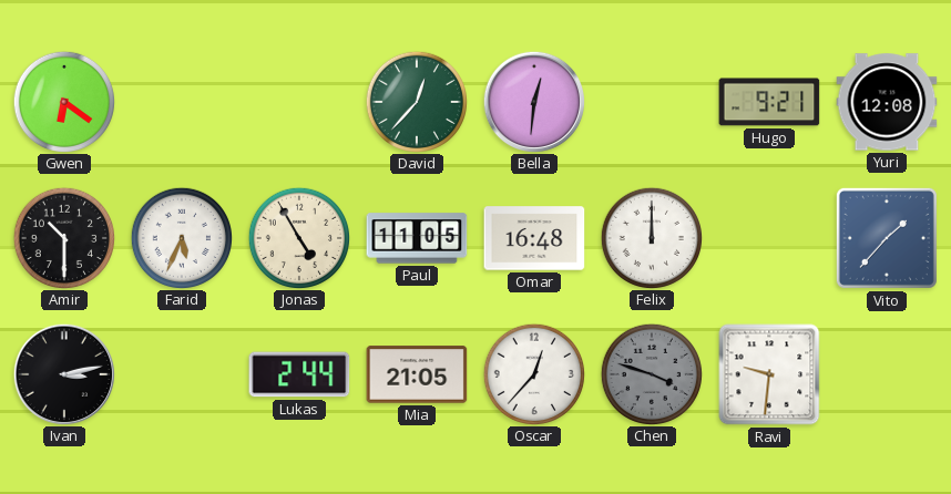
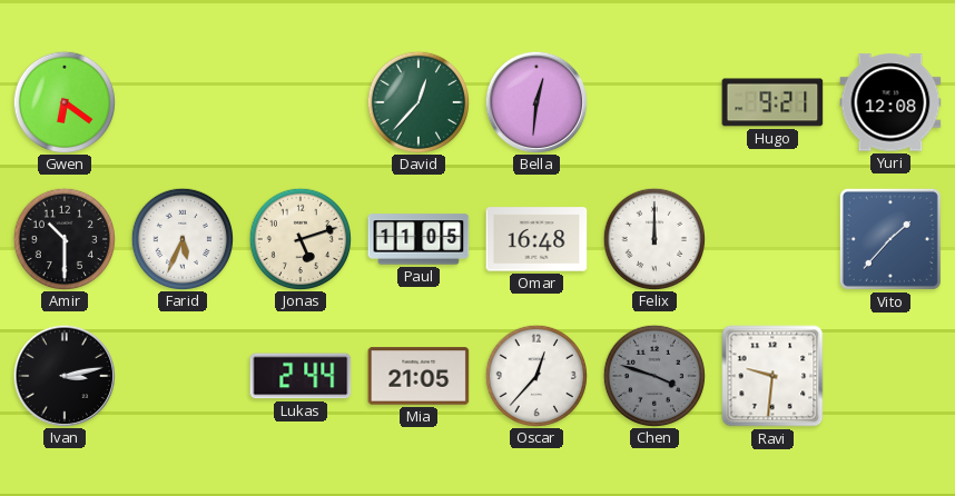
Jonas: 4:55 -> 5:12
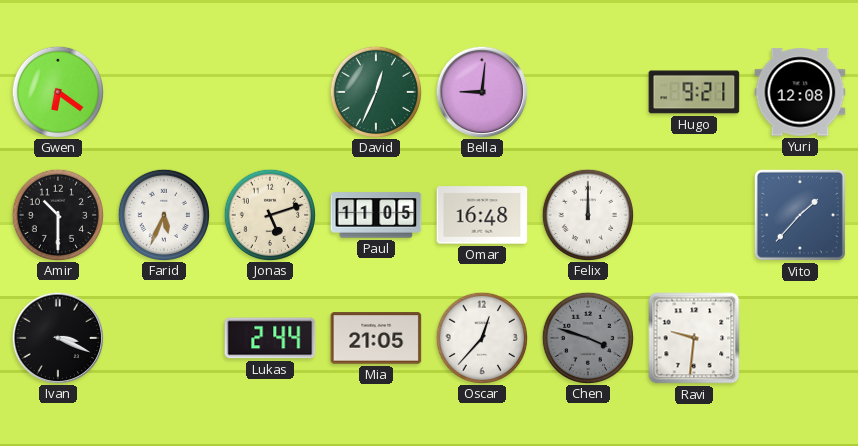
David: 12:37 -> 12:34
Bella: 12:31 -> 9:01
Ivan: 3:13 -> 3:19
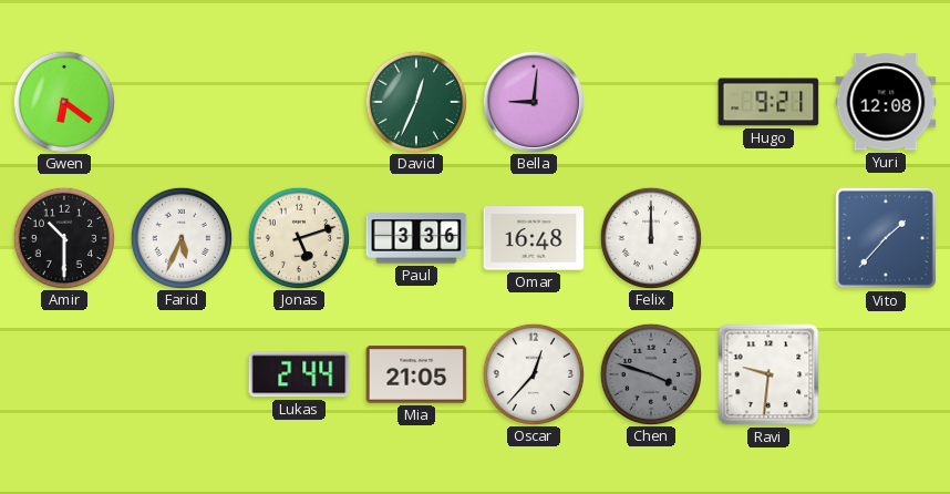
Paul: 11:05 -> 3:36
Ivan: 3:19 -> none
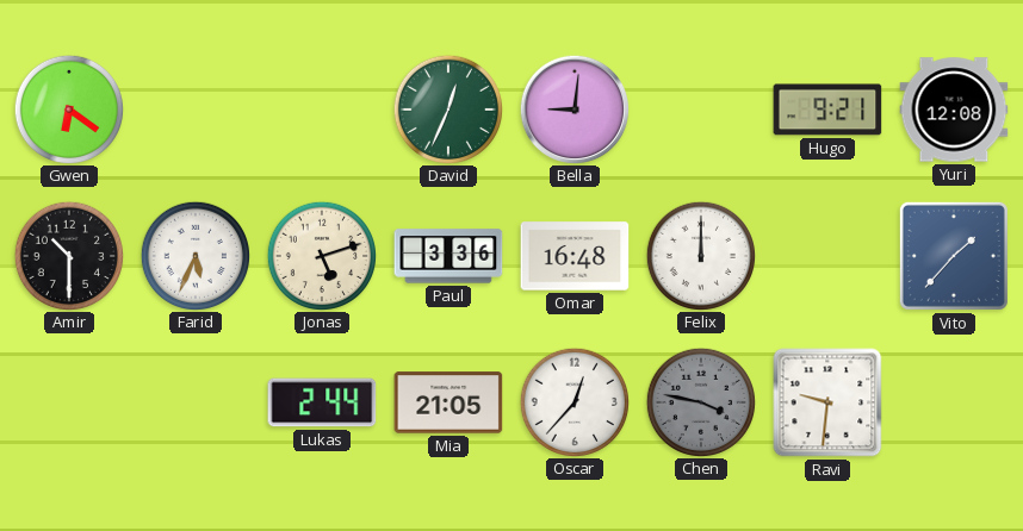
Chen: 3:48 -> 3:47
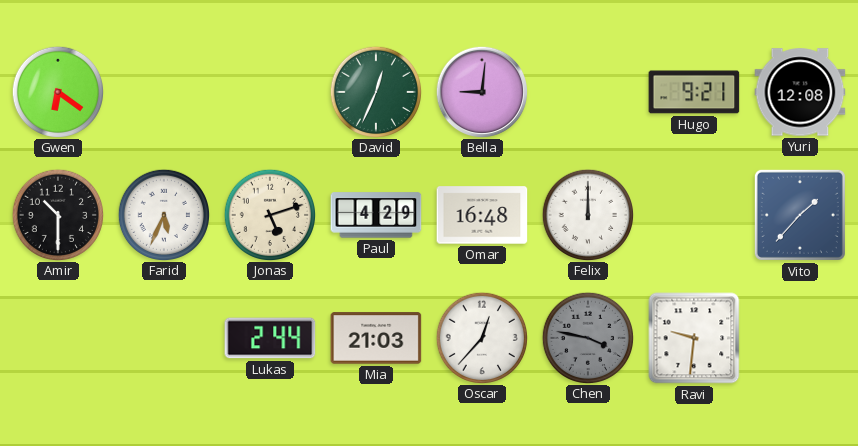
Paul: 3:36 -> 4:29
Mia: 21:05 -> 21:03
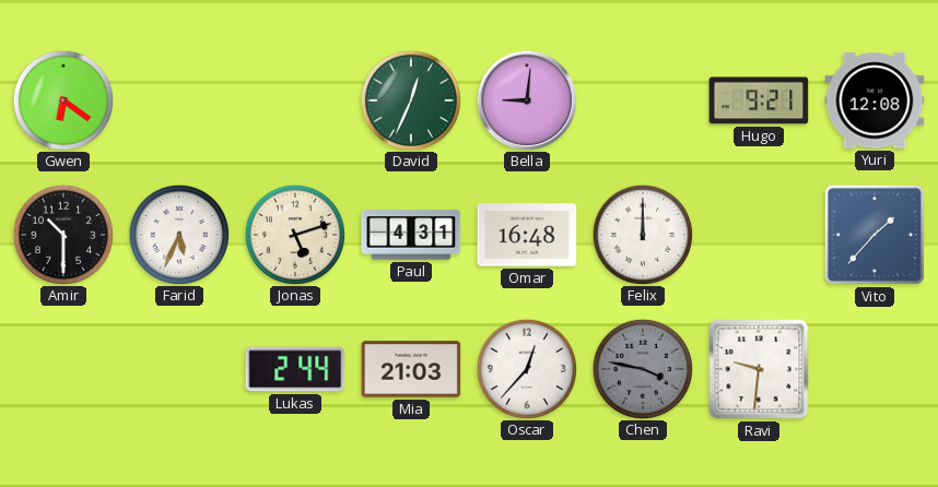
Paul: 4:29 -> 4:31
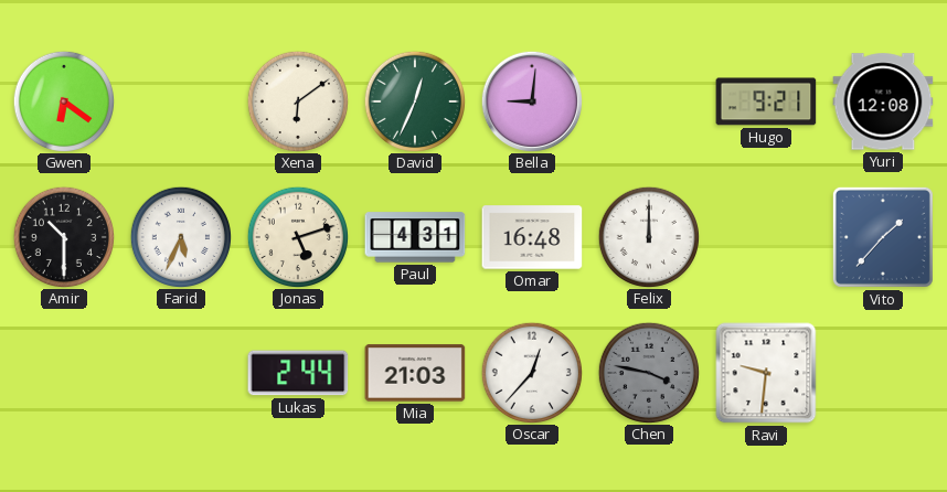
Xena: none -> 6:09
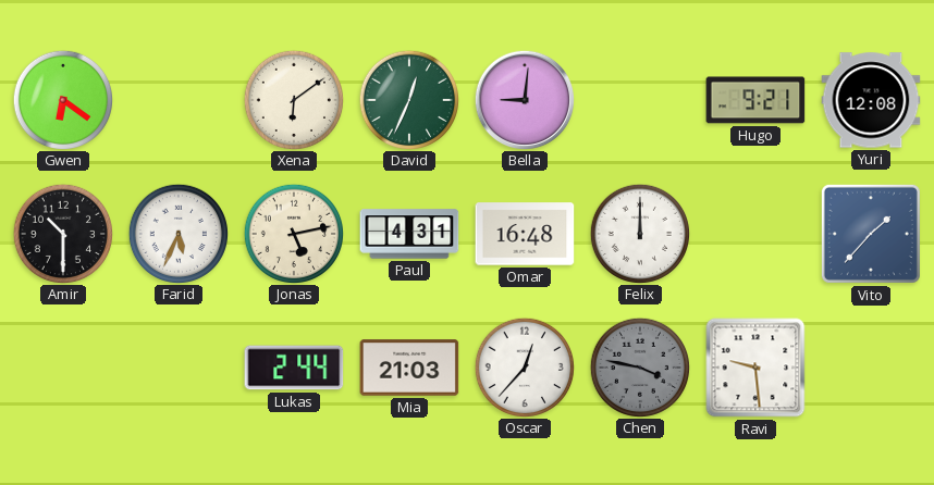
Jonas: 5:12 -> 5:13
Ravi: 9:31 -> 9:29
